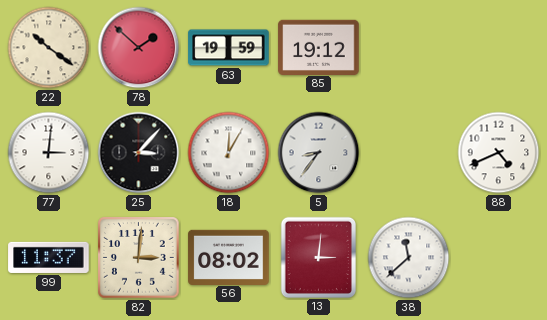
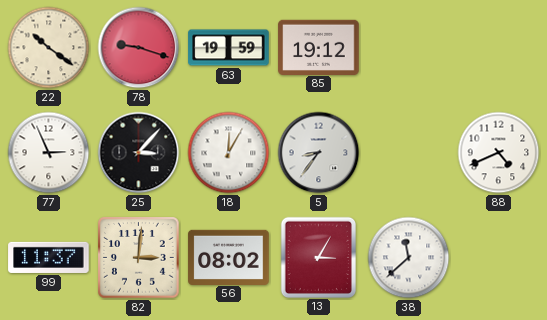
78: 1:52 -> 9:18
77: 3:01 -> 2:56
13: 3:01 -> 3:05
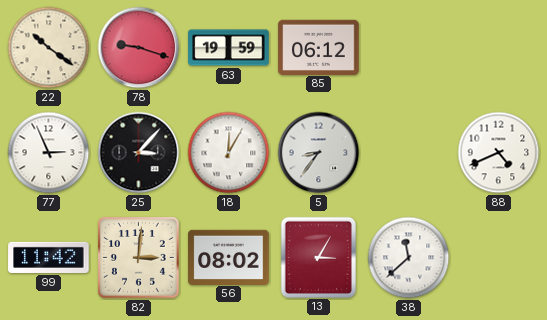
85: 19:12 -> 06:12
99: 11:37 -> 11:42
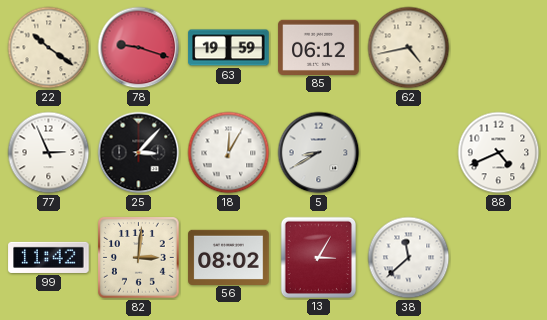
62: none -> 4:43
5: 8:36 -> 8:40
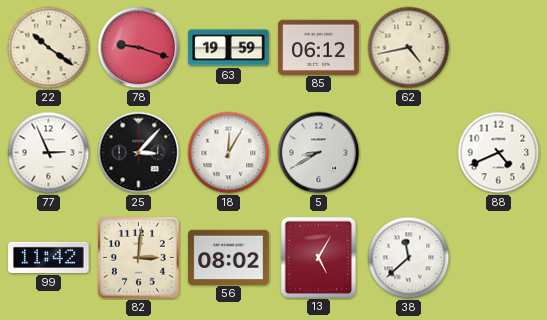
13: 3:05 -> 5:05
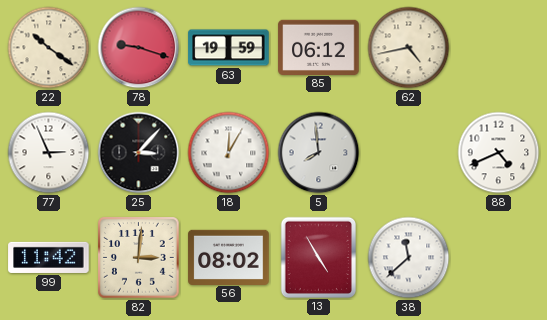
5: 8:40 -> 7:59
13: 5:05 -> 4:55
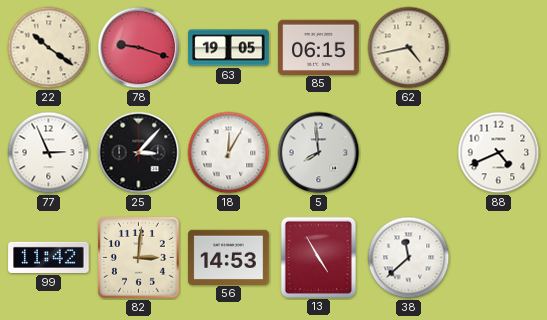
63: 19:59 -> 19:05
85: 06:12 -> 06:15
56: 08:02 -> 14:53
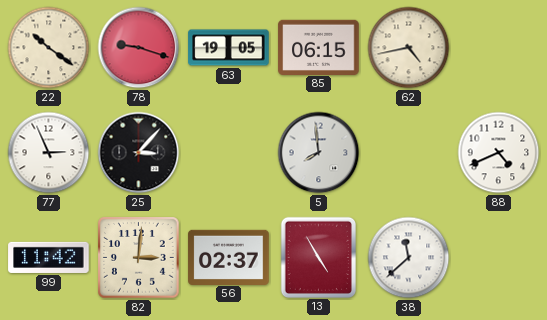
18: 12:05 -> none
56: 14:53 -> 02:37
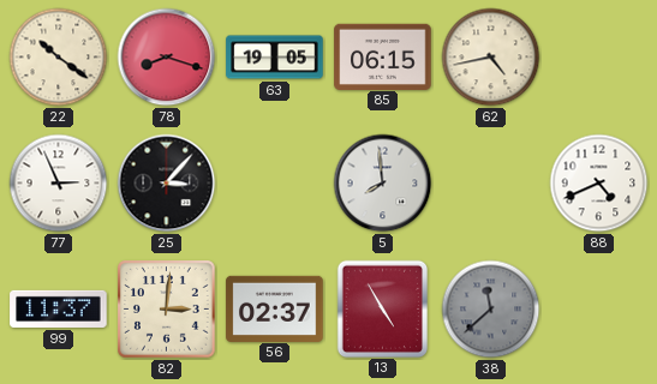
78: 9:18 -> 8:18
99: 11:42 -> 11:37
38 dial: white -> grey
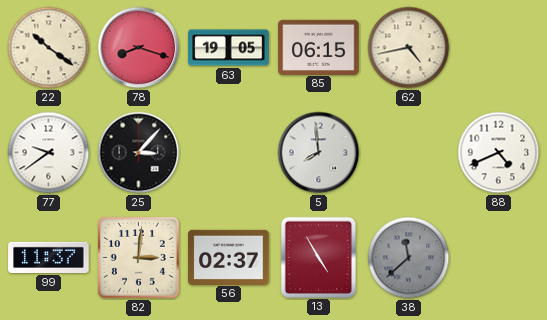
77: 2:56 -> 9:39
